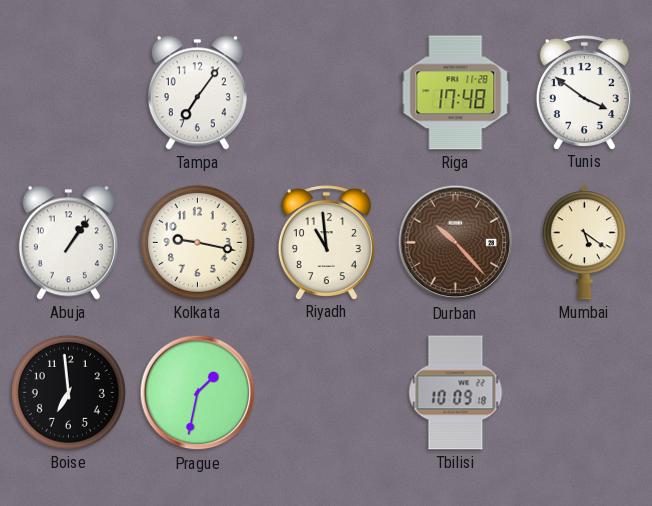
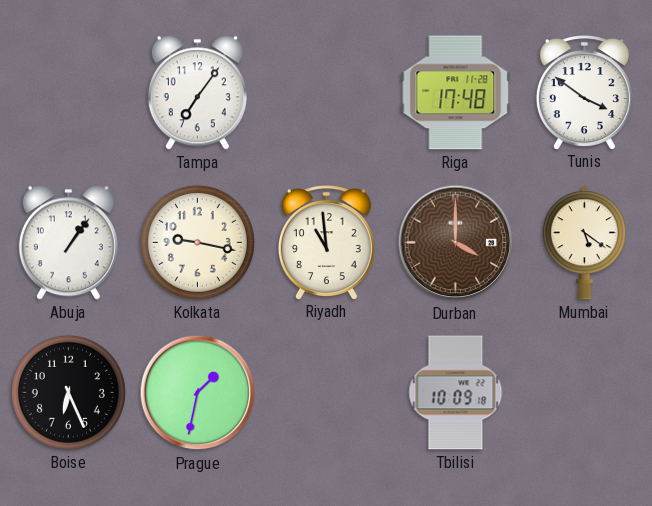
Durban: 10:23 -> 4:00
Boise: 6:59 -> 6:26
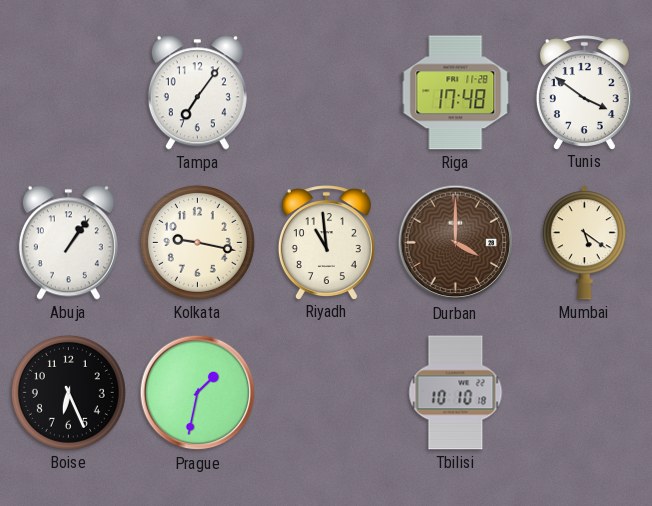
Tbilisi: 10:09 -> 10:10
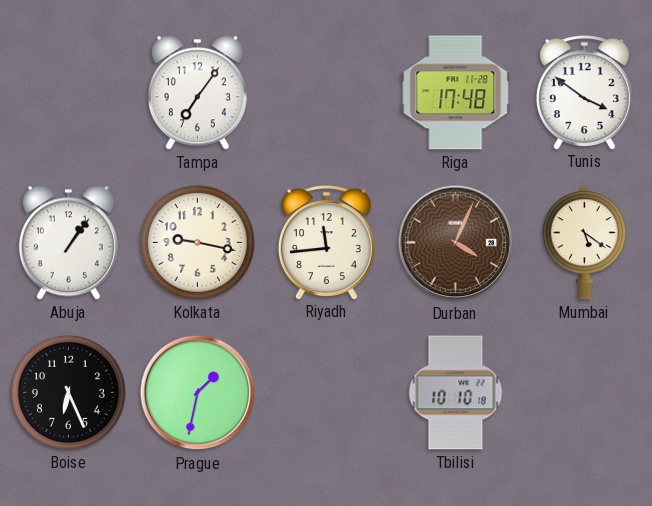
Riyadh: 10:59 -> 11:44
Durban: 4:00 -> 4:04
